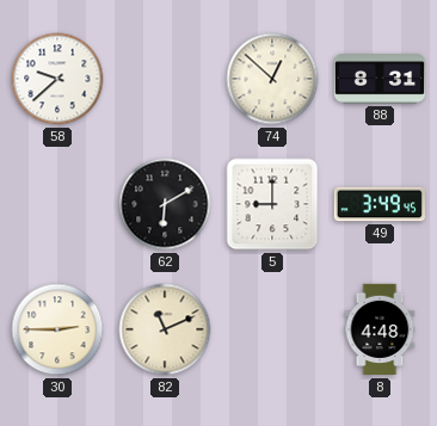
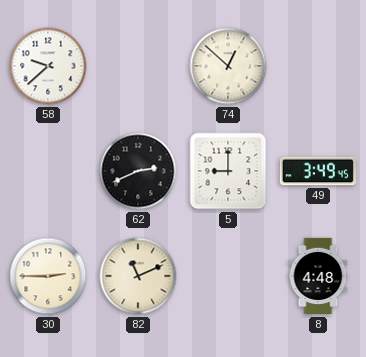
88: 8:31 -> none
62: 6:10 -> 2:41
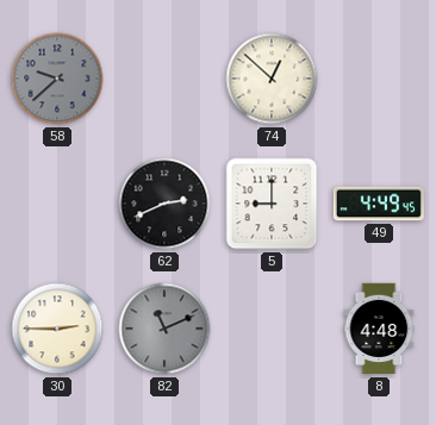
58 dial: white -> grey
49: 3:49 -> 4:49
82 dial: cream -> grey
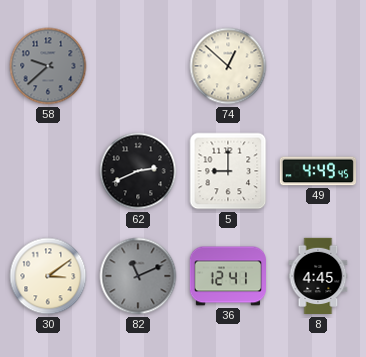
30: 2:45 -> 3:09
36: none -> 12:41
8: 4:48 -> 4:45
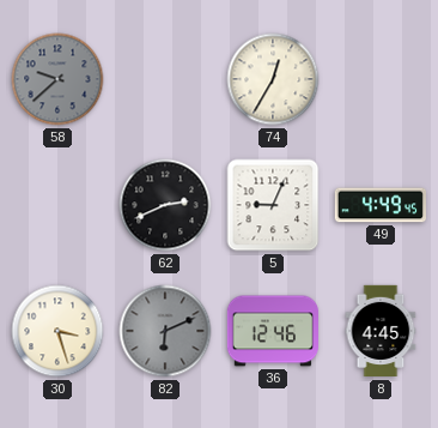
74: 12:52 -> 12:35
5: 9:00 -> 9:04
30: 3:09 -> 3:27
82: 11:11 -> 6:11
36: 12:41 -> 12:46
